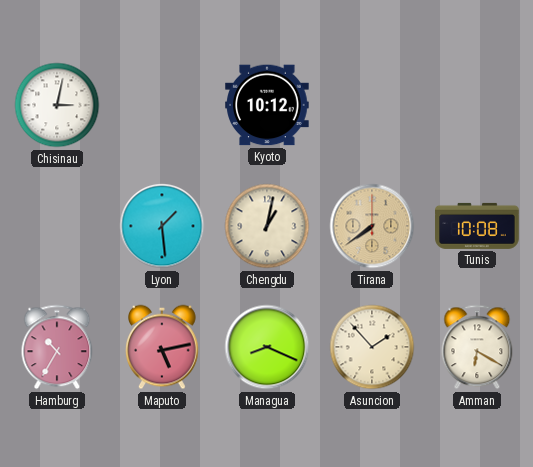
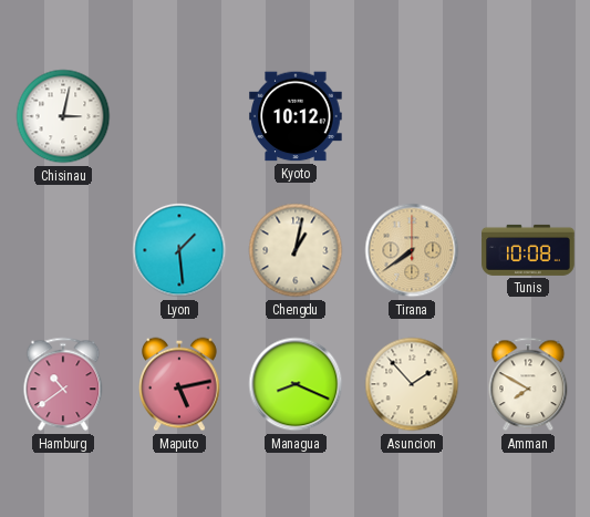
Hamburg: 10:35 -> 10:39
Amman: 6:20 -> 7:50
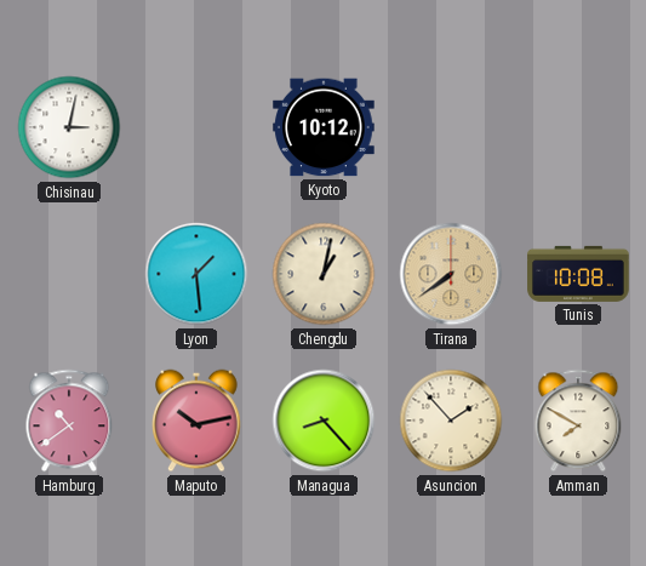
Maputo: 5:13 -> 10:13
Managua: 8:19 -> 8:23
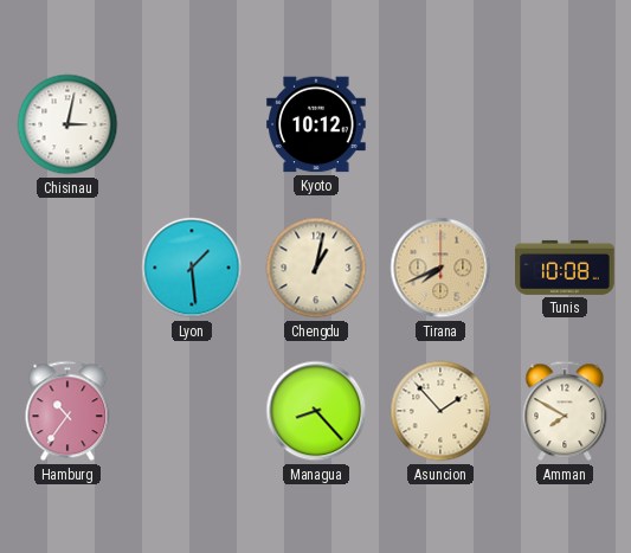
Tirana: 7:39 -> 7:41
Hamburg: 10:39 -> 10:36
Maputo: 10:13 -> none
